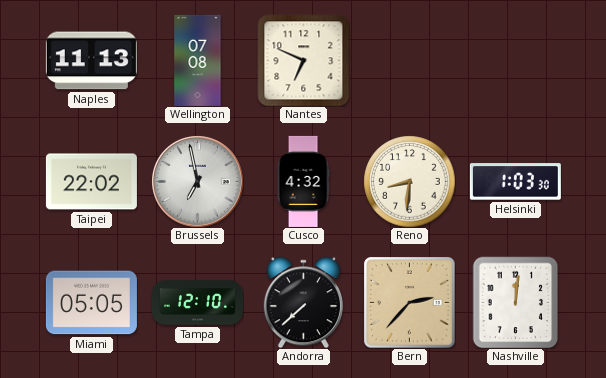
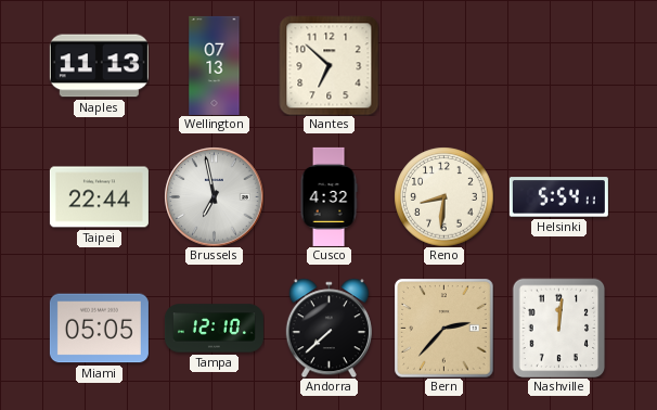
Wellington: 07:08 -> 07:13
Nantes: 6:49 -> 6:52
Taipei: 22:02 -> 22:44
Helsinki: 1:03 -> 5:54
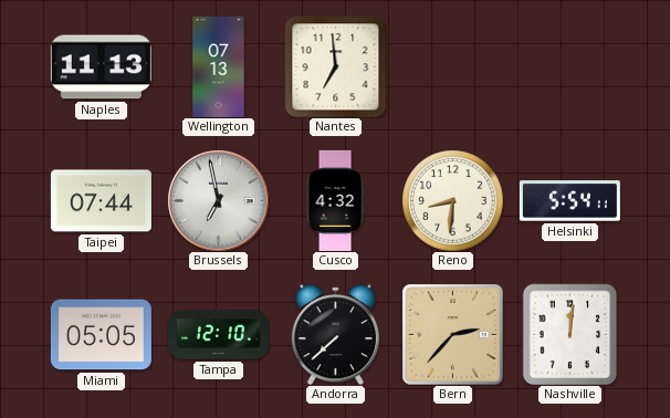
Nantes: 6:52 -> 6:59
Taipei: 22:44 -> 07:44
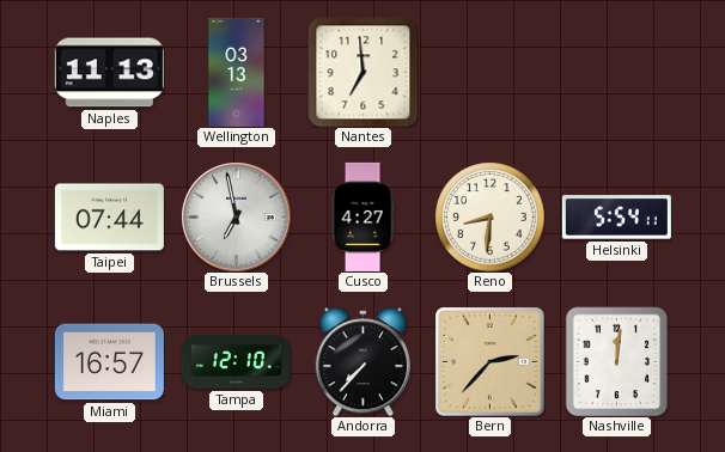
Wellington: 07:13 -> 03:13
Cusco: 4:32 -> 4:27
Miami: 05:05 -> 16:57
Andorra: 7:38 -> 7:37
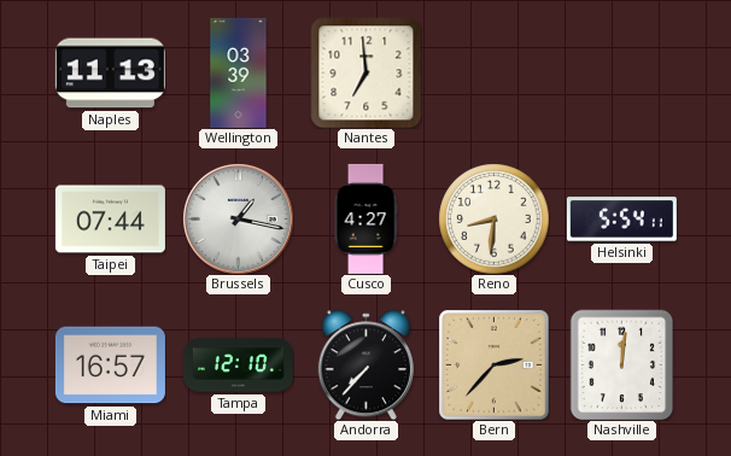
Wellington: 03:13 -> 03:39
Brussels: 6:58 -> 1:17
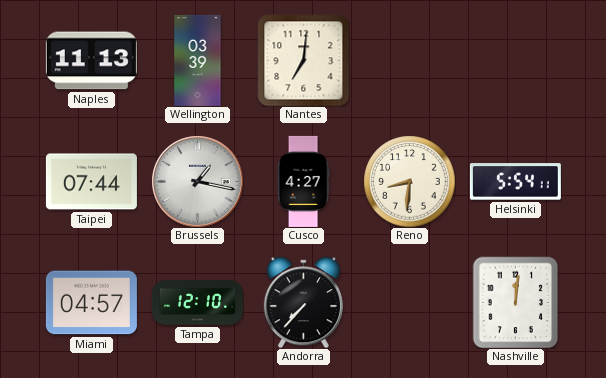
Nantes: 6:59 -> 7:01
Miami: 16:57 -> 04:57
Bern: 2:37 -> none
